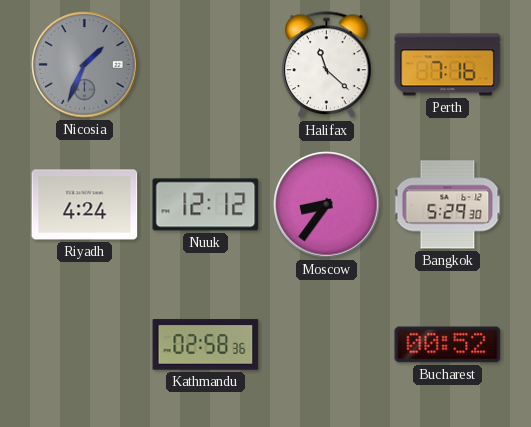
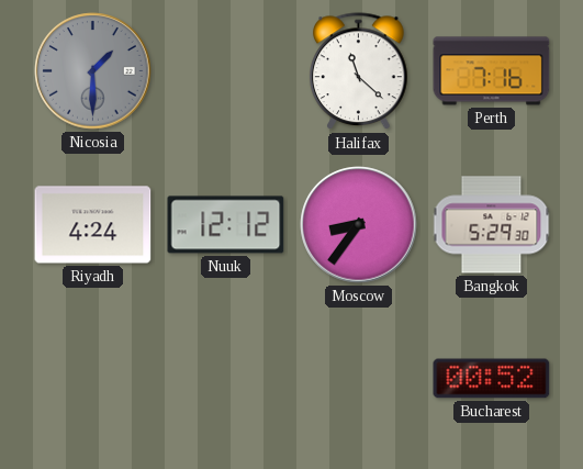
Nicosia: 1:34 -> 1:30
Kathmandu: 02:58 -> none
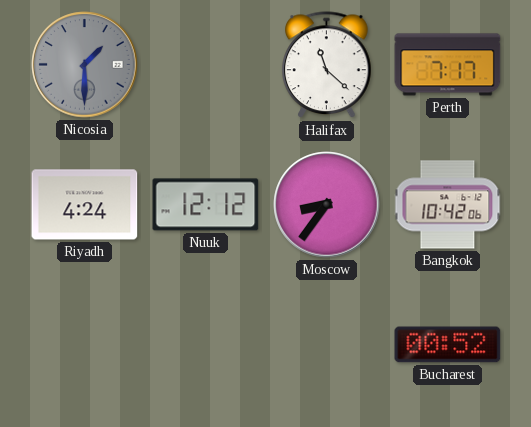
Perth: 7:16 -> 7:17
Bangkok: 5:29 -> 10:42
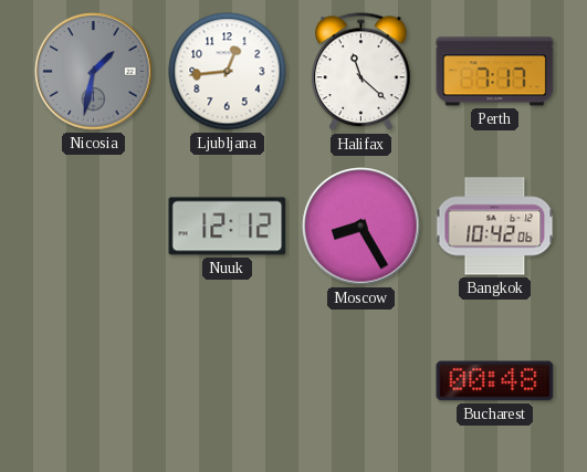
Nicosia: 1:30 -> 1:32
Ljubljana: none -> 12:44
Riyadh: 4:24 -> none
Moscow: 8:36 -> 8:25
Bucharest: 00:52 -> 00:48
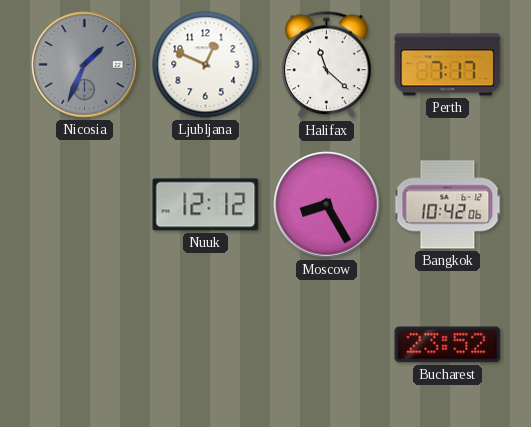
Nicosia: 1:32 -> 1:34
Ljubljana: 12:44 -> 12:49
Bucharest: 00:48 -> 23:52
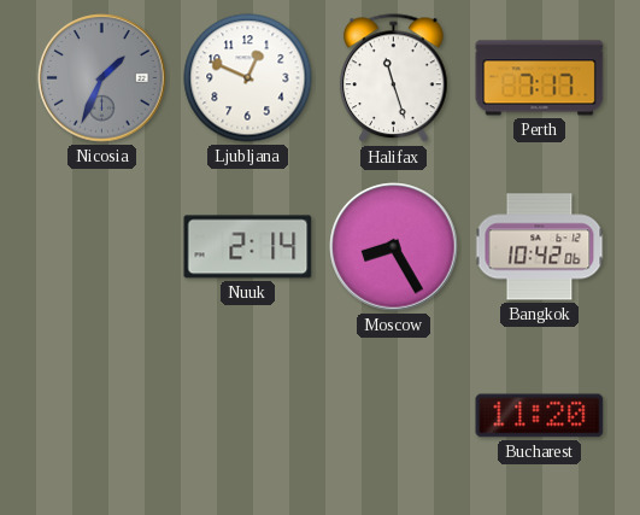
Halifax: 11:22 -> 11:27
Nuuk: 12:12 -> 2:14
Bucharest: 23:52 -> 11:20
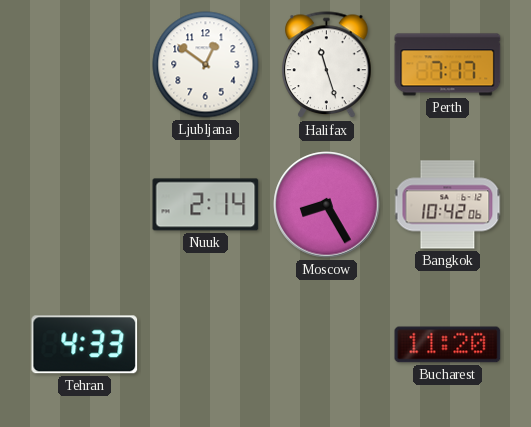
Nicosia: 1:34 -> none
Ljubljana: 12:49 -> 12:51
Tehran: none -> 4:33
